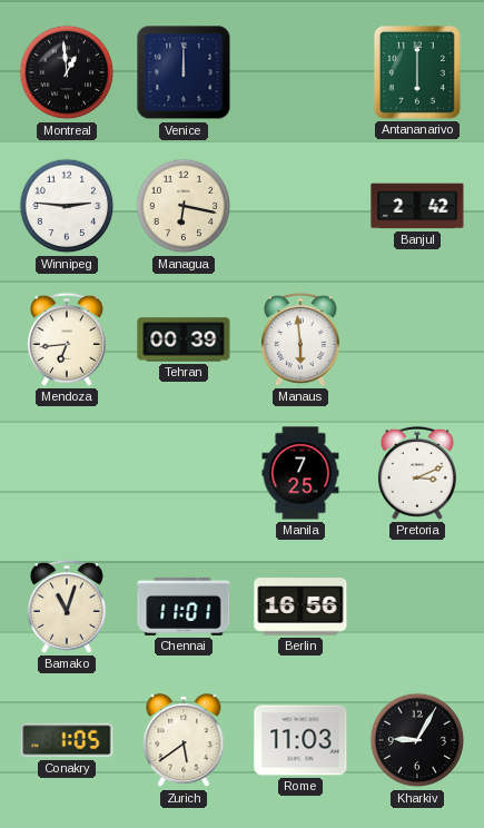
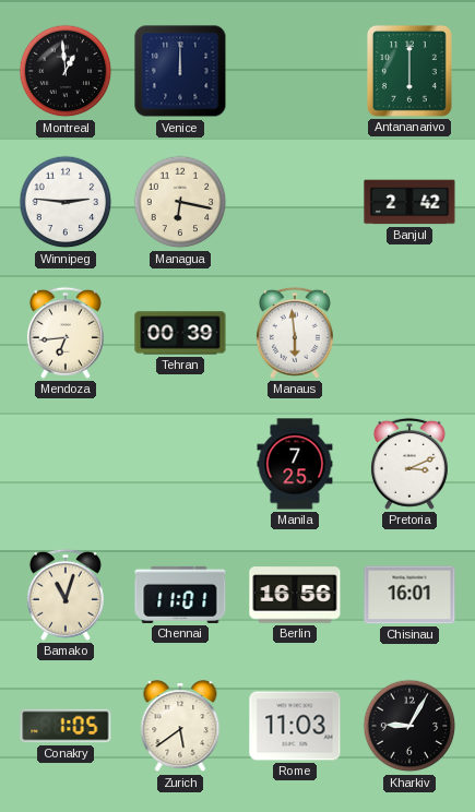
Chisinau: none -> 16:01
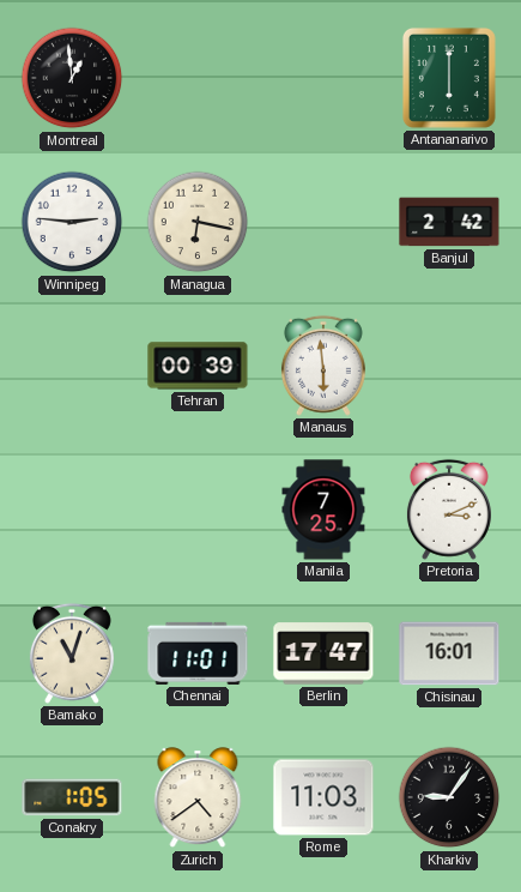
Venice: 12:00 -> none
Mendoza: 6:44 -> none
Berlin: 16:56 -> 17:47
Zurich: 5:39 -> 4:39
Kharkiv: 9:05 -> 9:06
